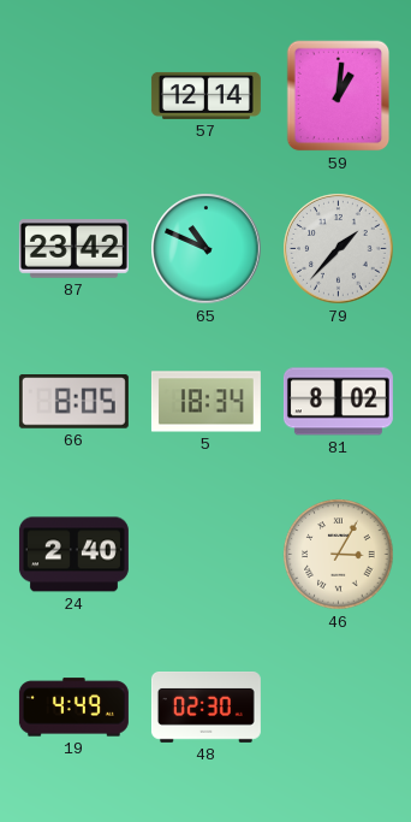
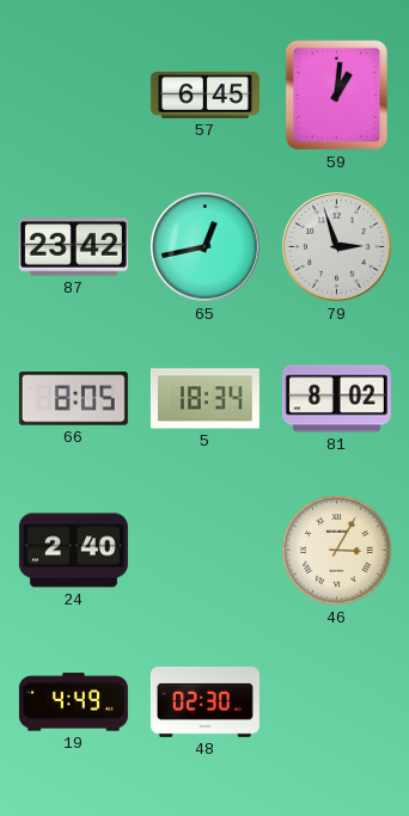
57: 12:14 -> 6:45
65: 10:49 -> 12:43
79: 1:37 -> 2:57
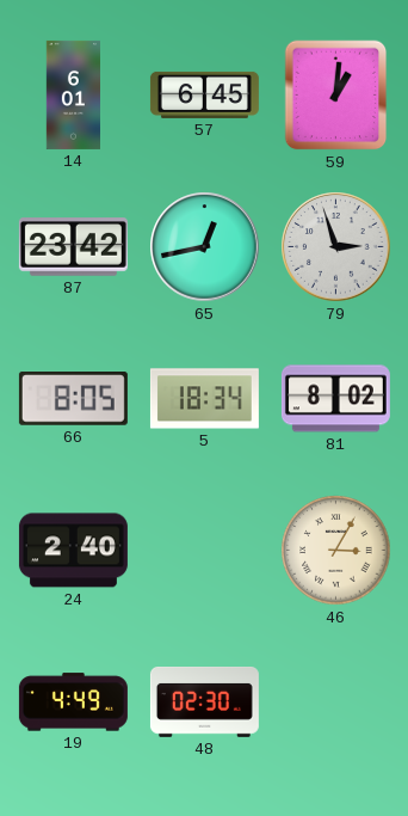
14: none -> 6:01
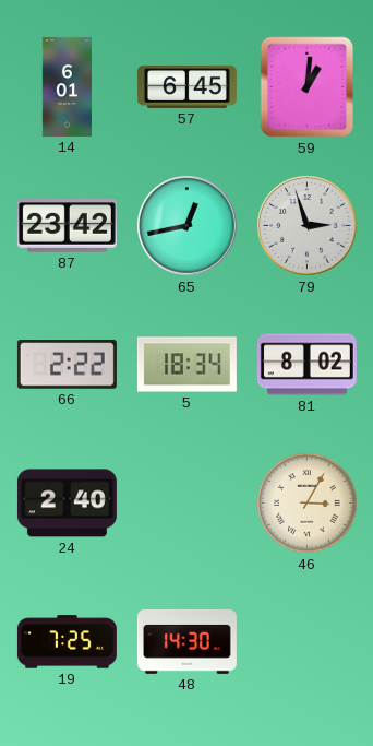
66: 8:05 -> 2:22
19: 4:49 -> 7:25
48: 02:30 -> 14:30
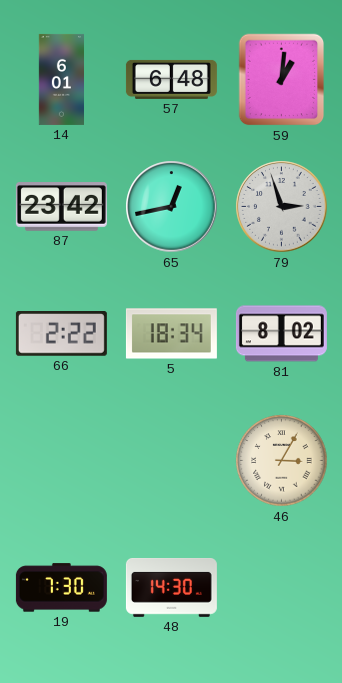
57: 6:45 -> 6:48
24: 2:40 -> none
19: 7:25 -> 7:30
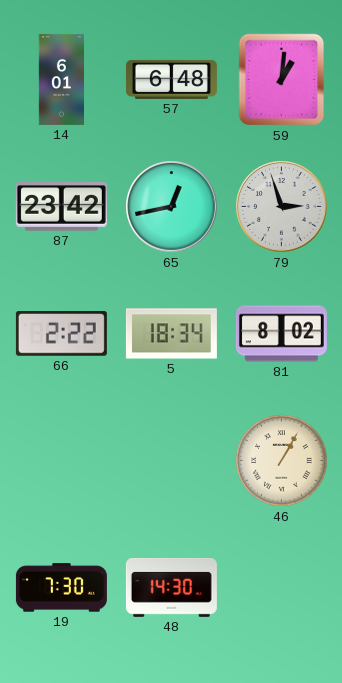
46: 3:05 -> 1:05
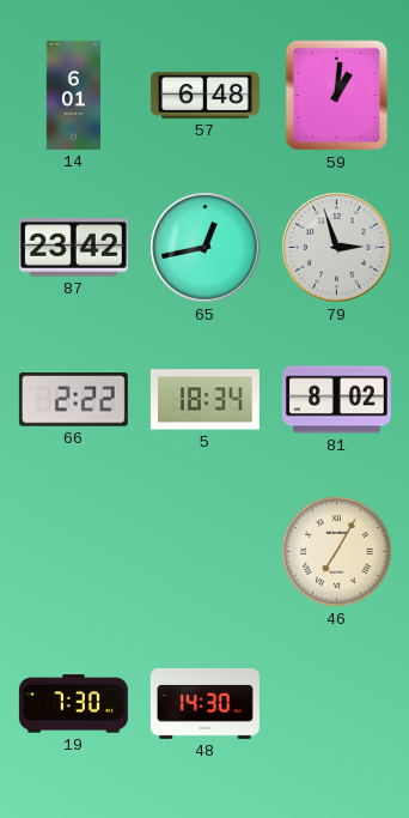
46: 1:05 -> 7:05
